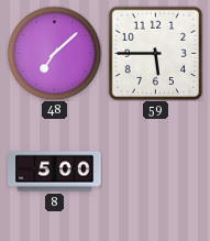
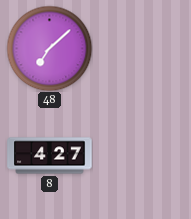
59: 5:45 -> none
8: 5:00 -> 4:27
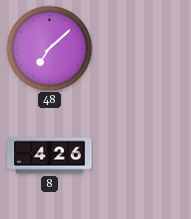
8: 4:27 -> 4:26
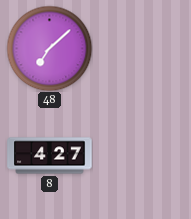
8: 4:26 -> 4:27
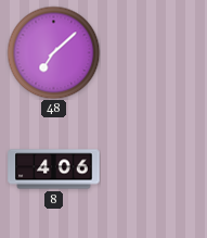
8: 4:27 -> 4:06
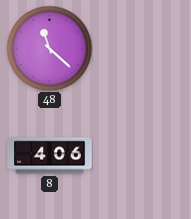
48: 7:08 -> 11:22
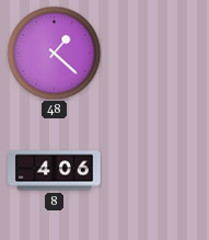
48: 11:22 -> 1:22
